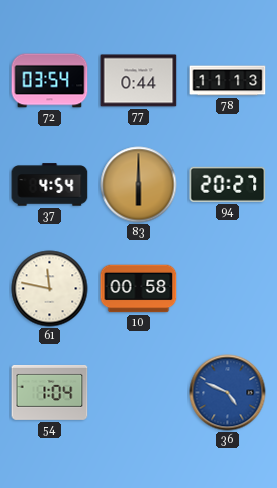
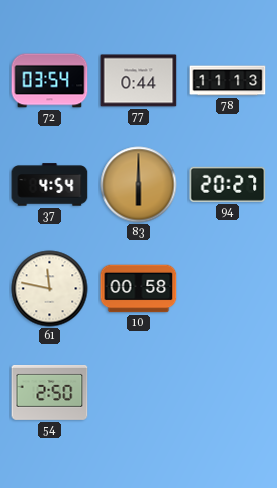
54: 1:04 -> 2:50
36: 4:49 -> none
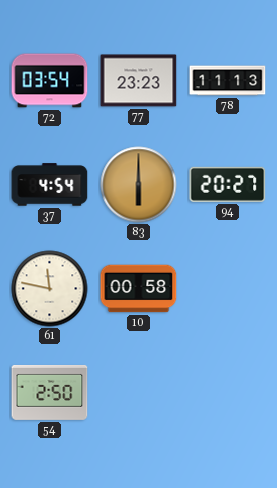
77: 0:44 -> 23:23
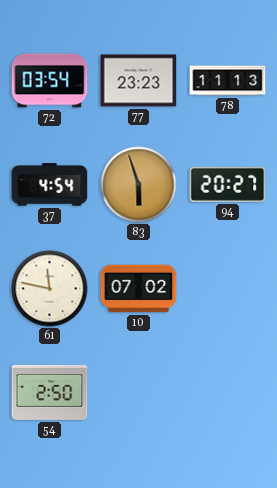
83: 6:00 -> 5:57
10: 00:58 -> 07:02
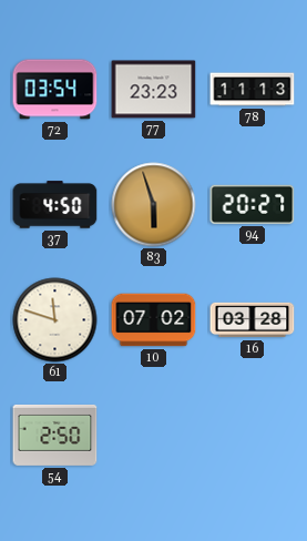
37: 4:54 -> 4:50
61: 11:47 -> 11:48
16: none -> 03:28
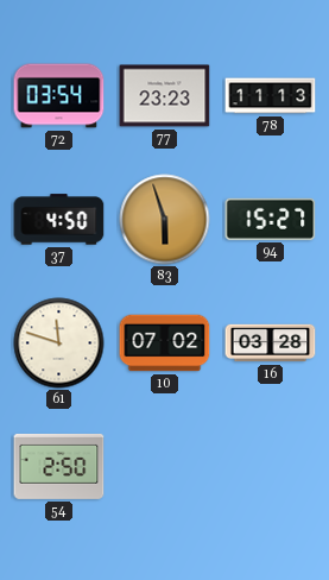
94: 20:27 -> 15:27
